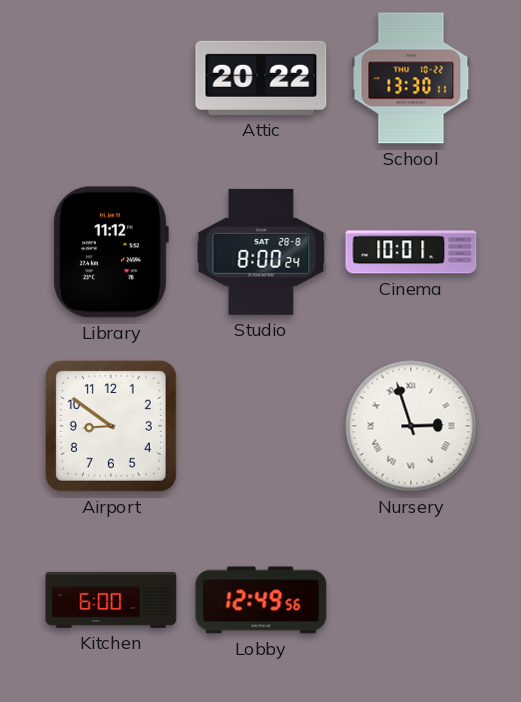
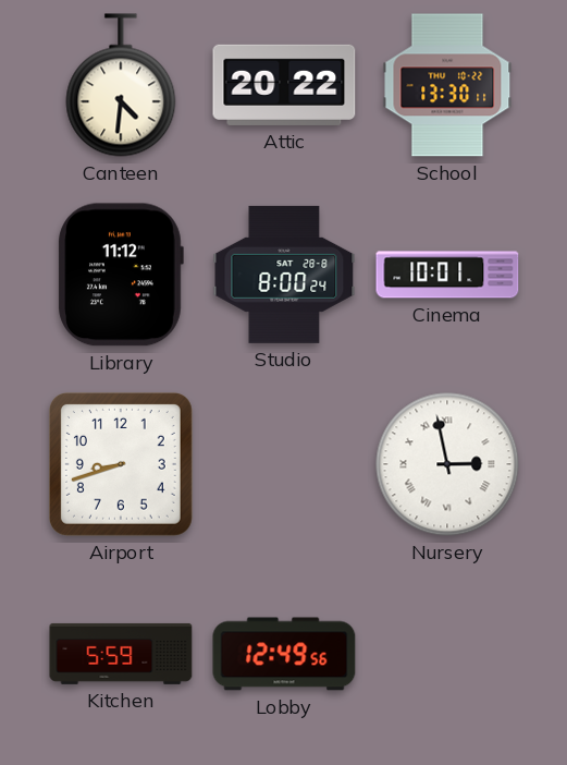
Canteen: none -> 4:31
Airport: 8:51 -> 8:42
Nursery: 2:57 -> 2:58
Kitchen: 6:00 -> 5:59
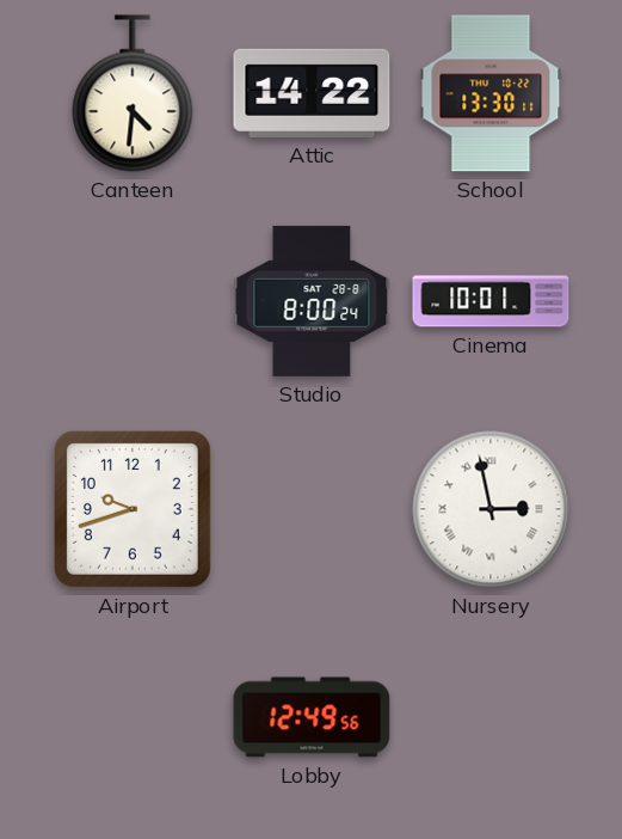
Attic: 20:22 -> 14:22
Library: 11:12 -> none
Airport: 8:42 -> 9:42
Kitchen: 5:59 -> none
